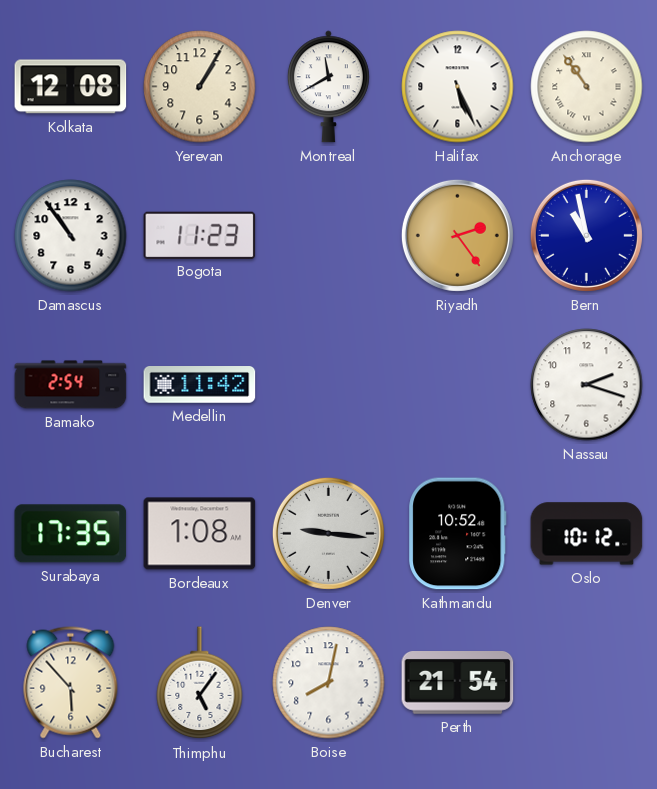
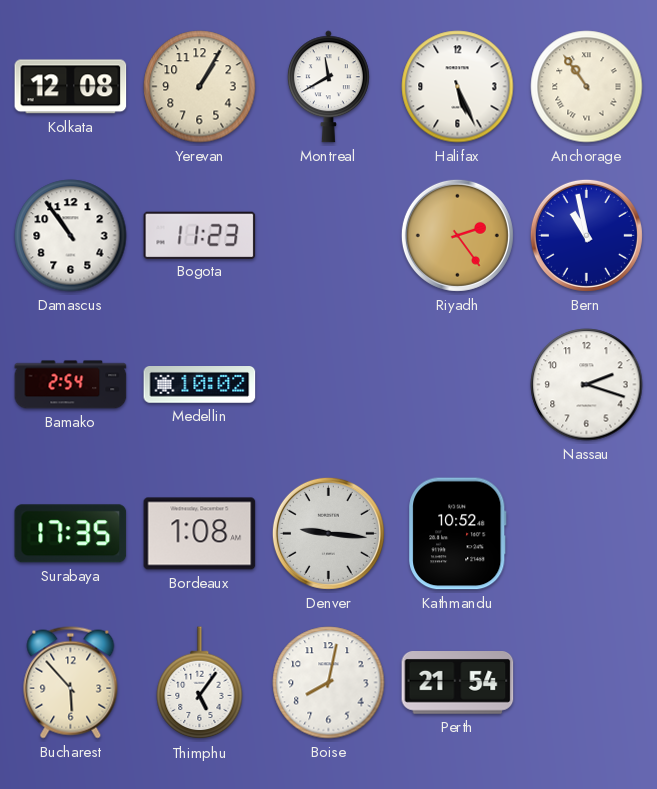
Medellin: 11:42 -> 10:02
Oslo: 10:12 -> none
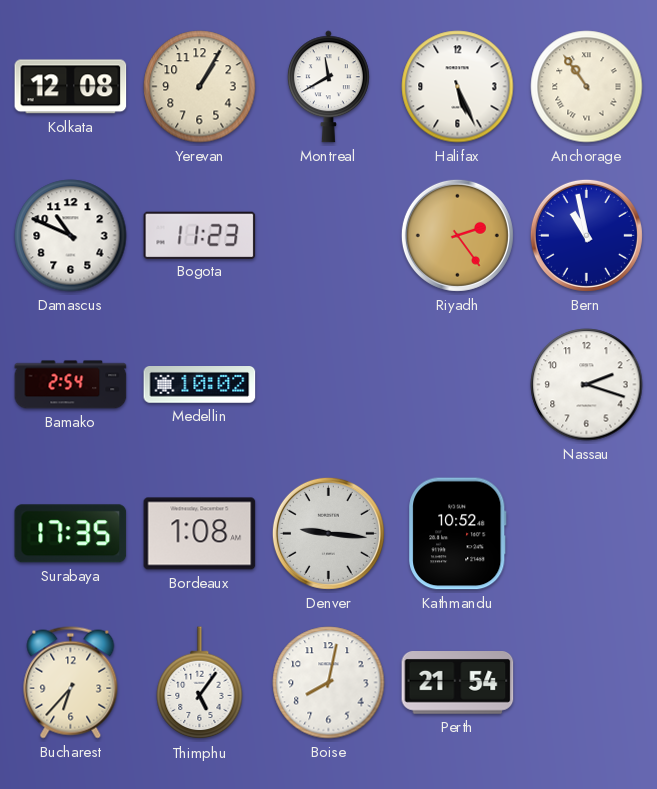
Damascus: 10:54 -> 10:49
Bucharest: 5:53 -> 6:37
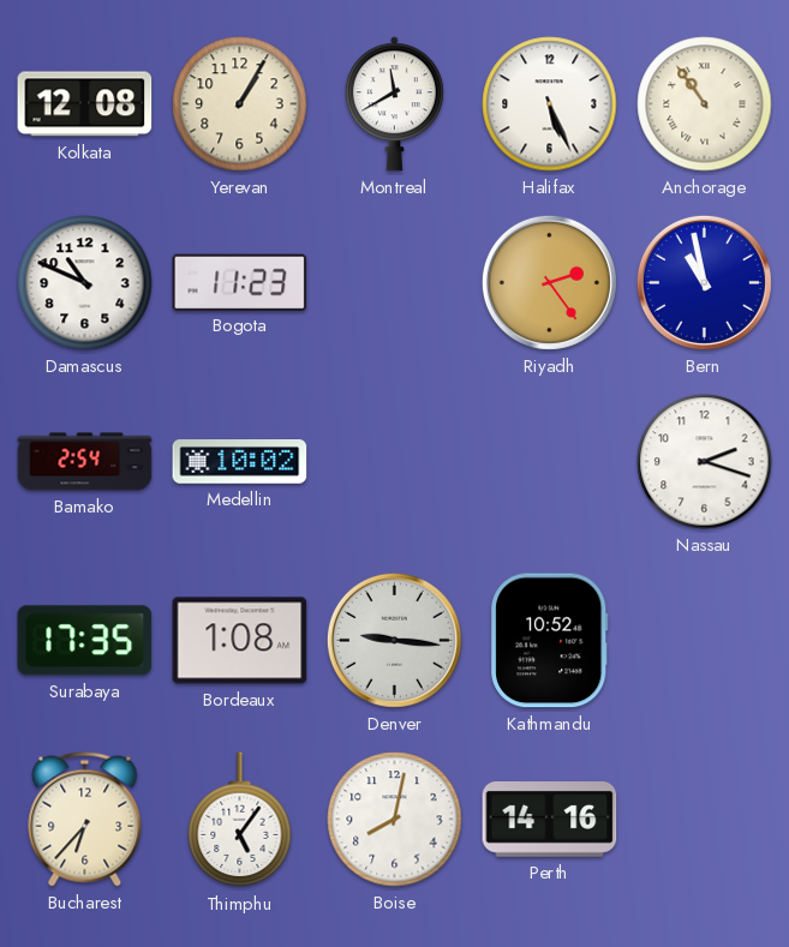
Perth: 21:54 -> 14:16
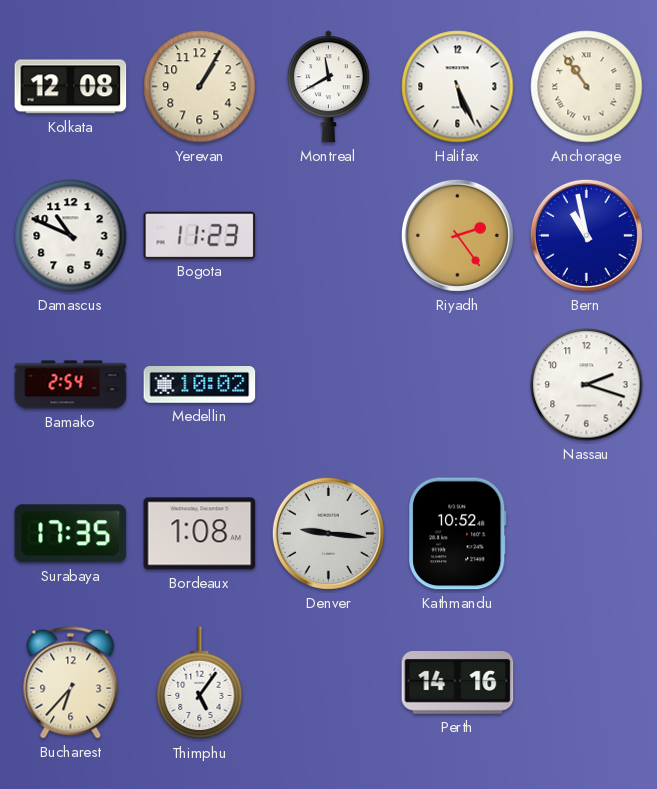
Boise: 8:02 -> none
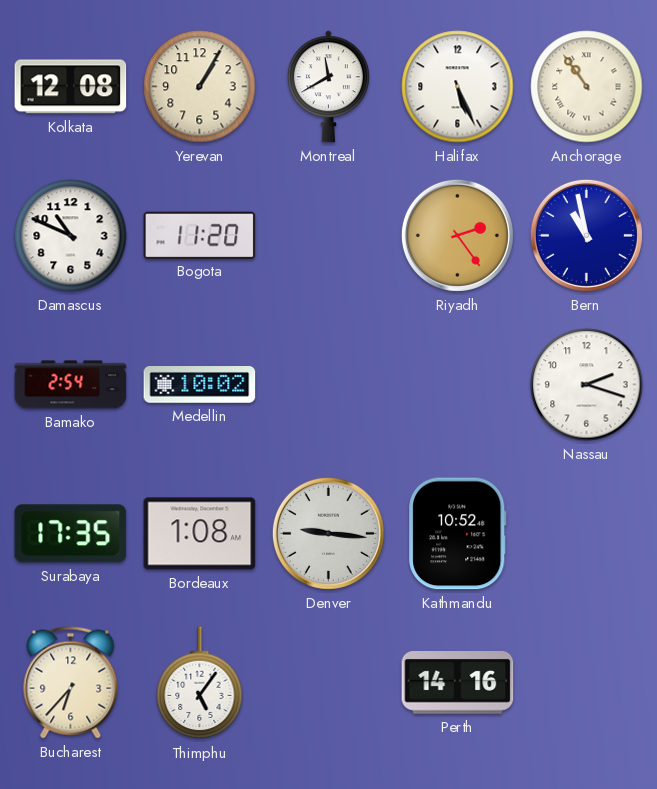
Bogota: 11:23 -> 11:20
